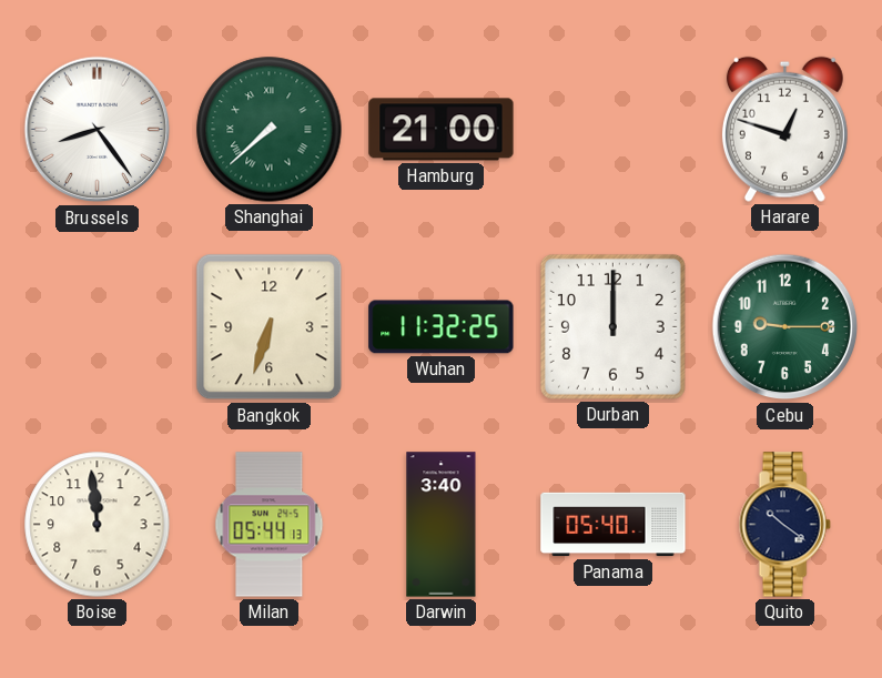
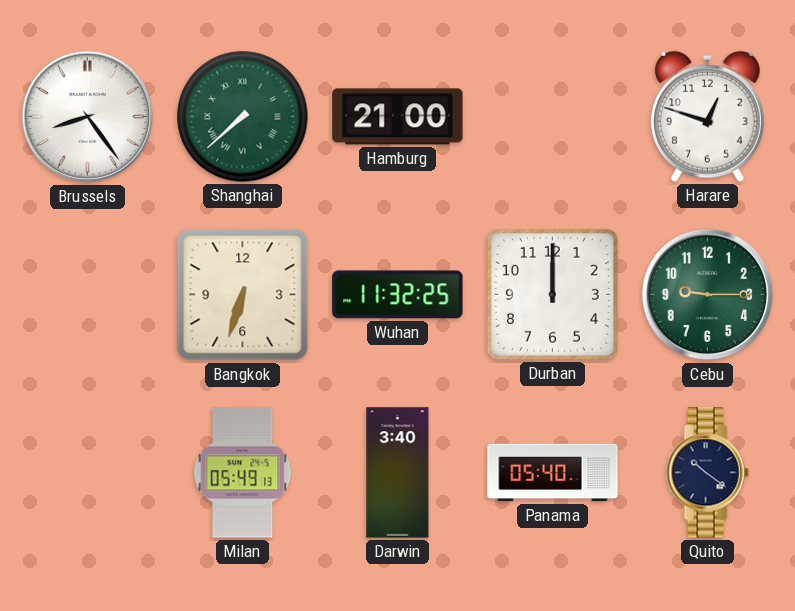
Boise: 11:59 -> none
Milan: 05:44 -> 05:49
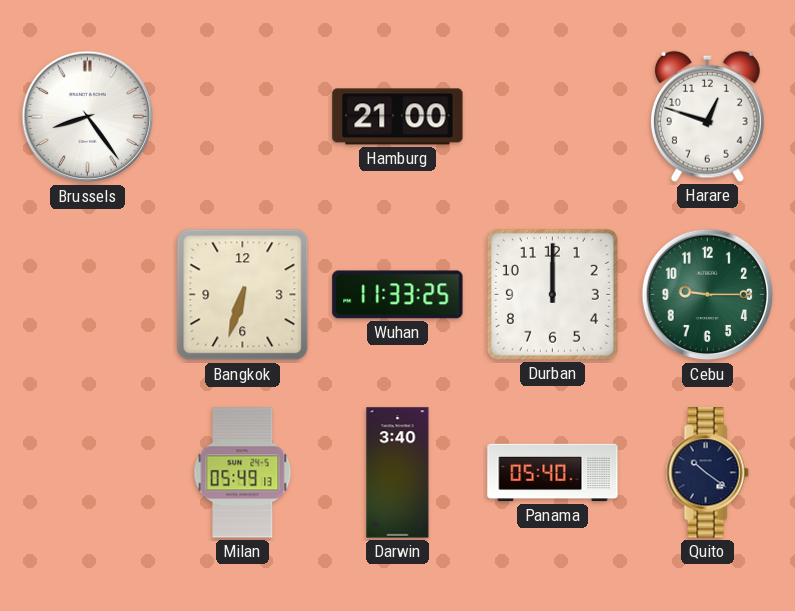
Shanghai: 7:38 -> none
Wuhan: 11:32 -> 11:33
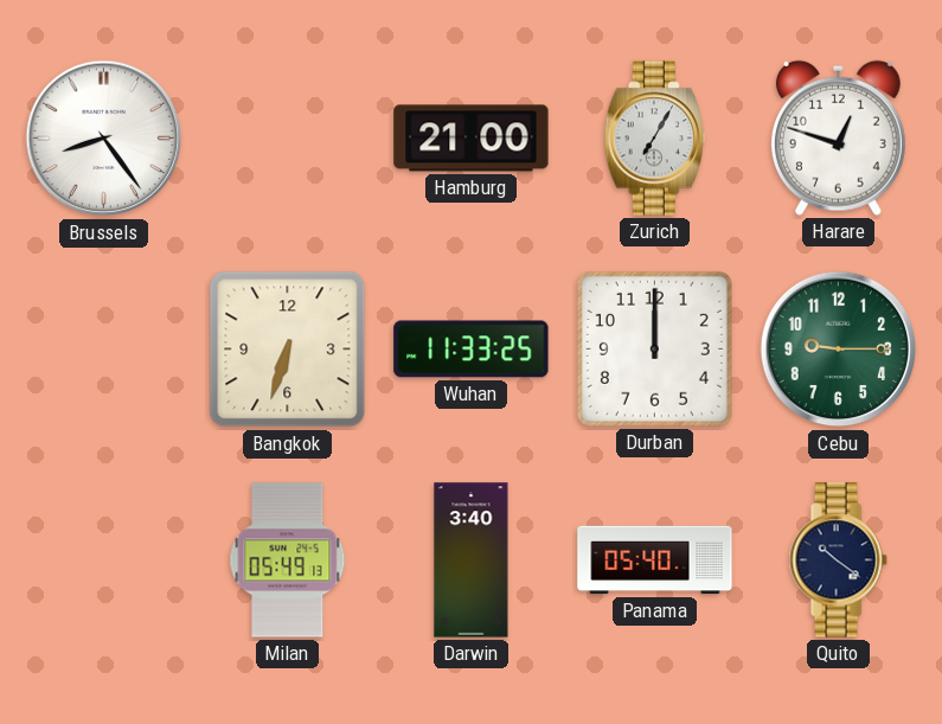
Zurich: none -> 7:05
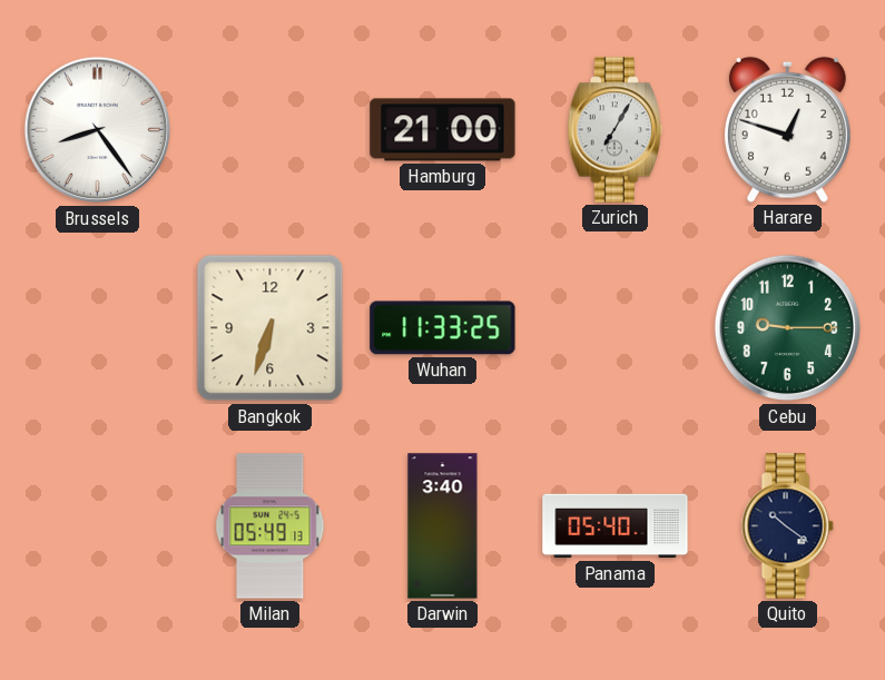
Durban: 12:00 -> none
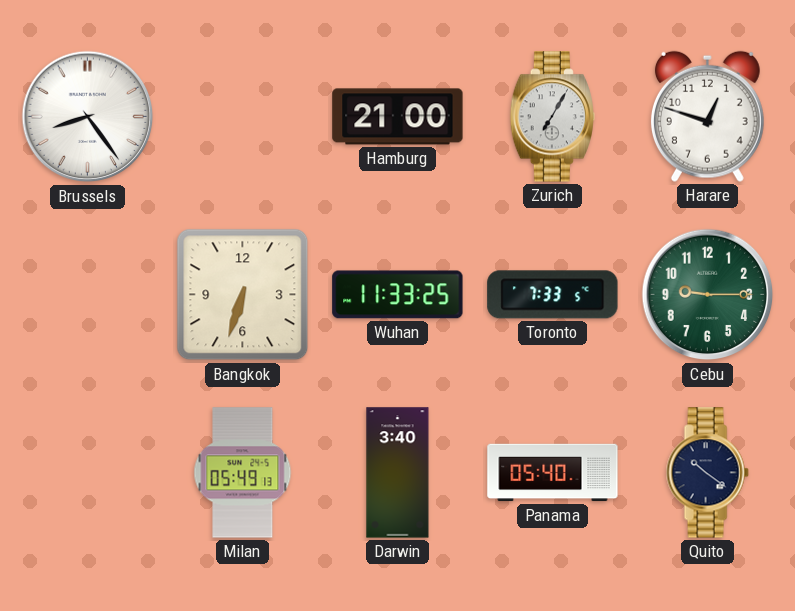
Toronto: none -> 7:33
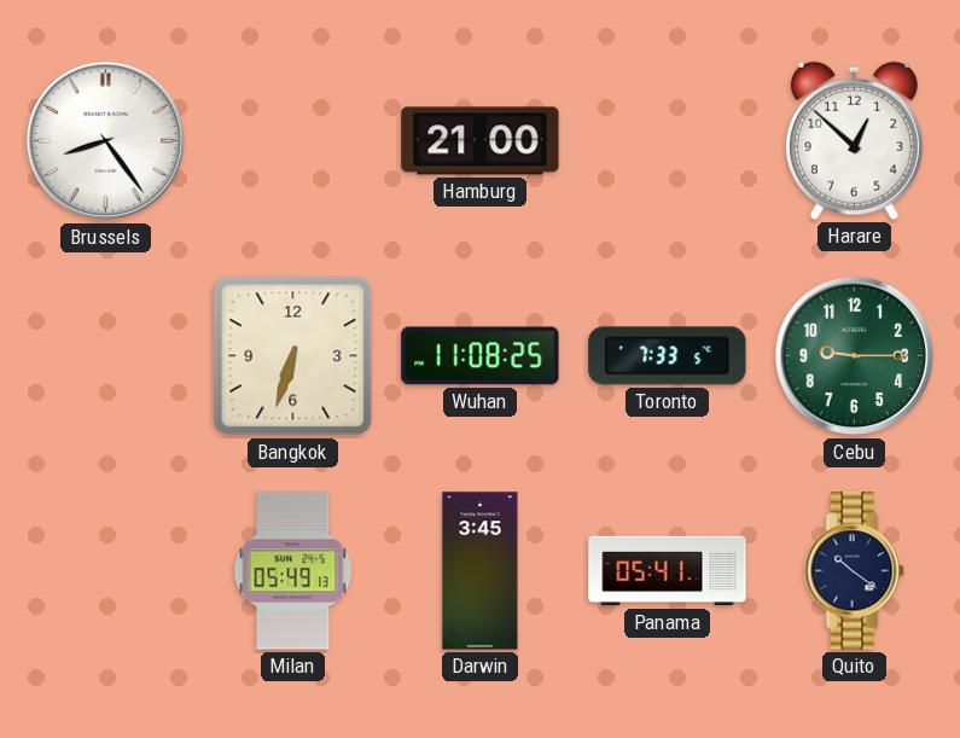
Zurich: 7:05 -> none
Harare: 12:48 -> 12:52
Wuhan: 11:33 -> 11:08
Darwin: 3:40 -> 3:45
Panama: 05:40 -> 05:41
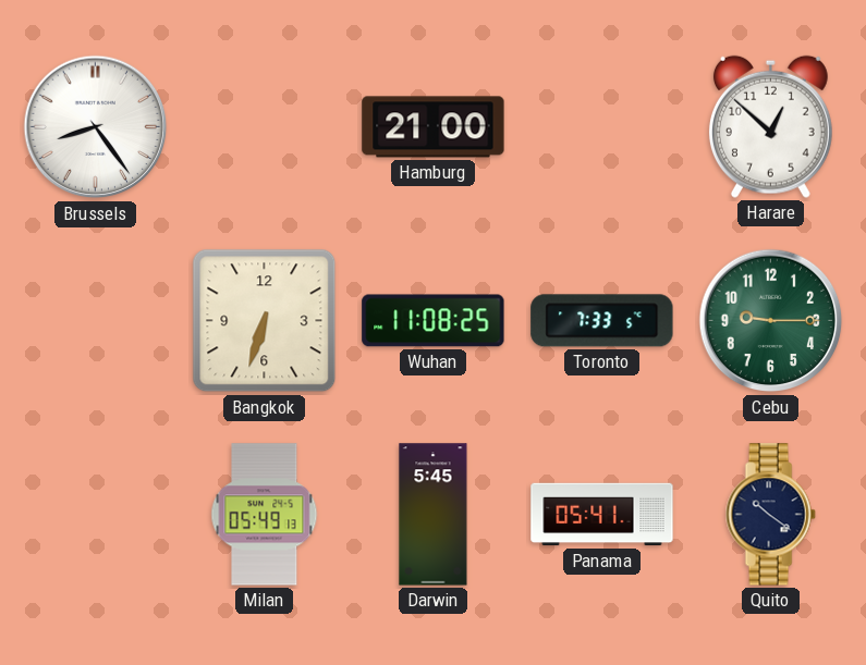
Darwin: 3:45 -> 5:45
